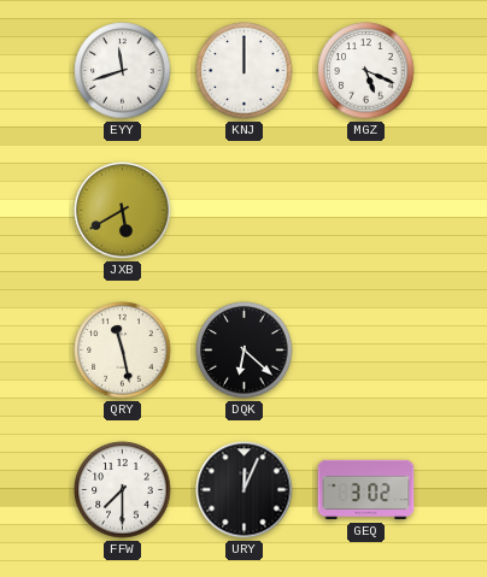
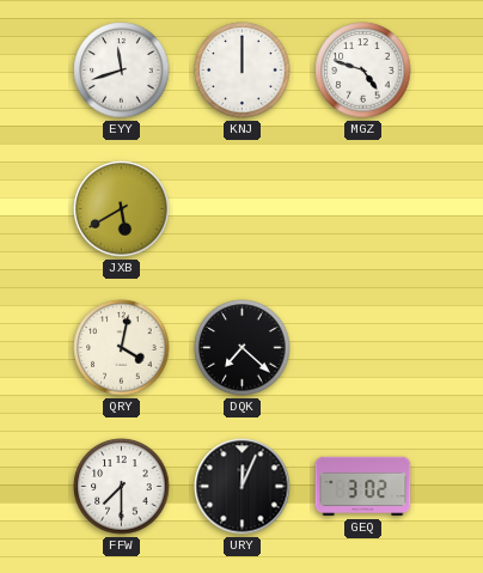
MGZ: 5:19 -> 4:48
QRY: 11:28 -> 4:02
DQK: 6:22 -> 7:22
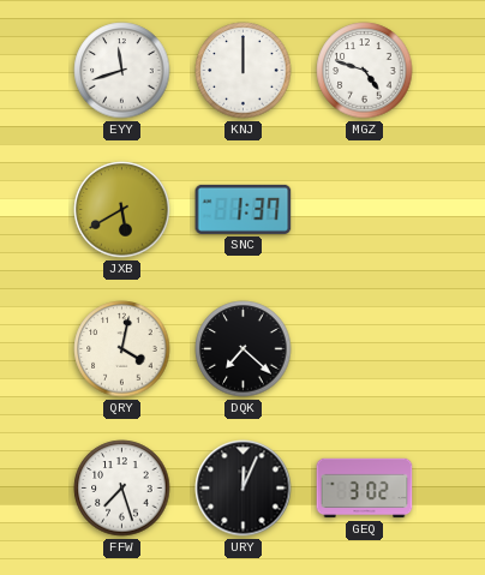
SNC: none -> 1:37
FFW: 7:30 -> 7:27
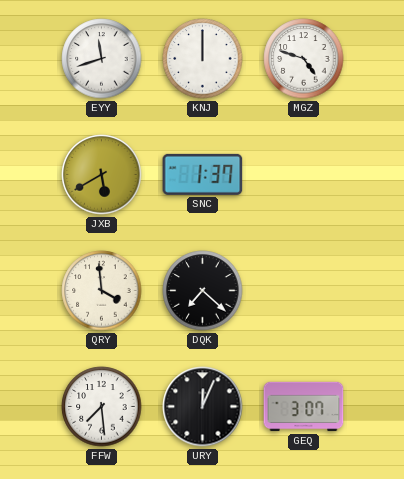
QRY: 4:02 -> 3:59
FFW: 7:27 -> 7:29
GEQ: 3:02 -> 3:07
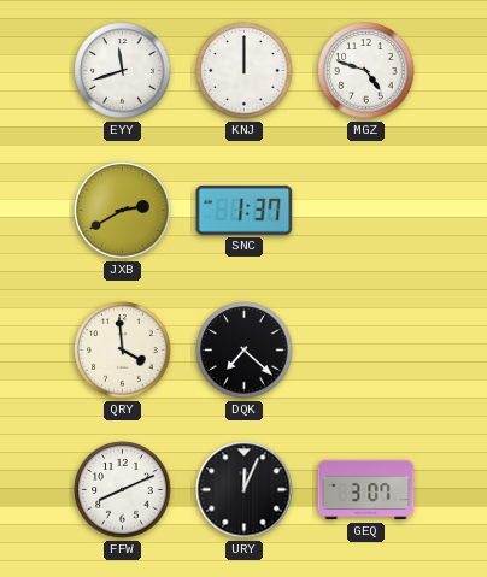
JXB: 5:40 -> 2:40
FFW: 7:29 -> 8:11
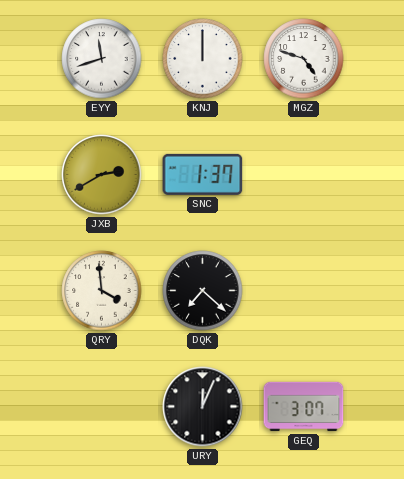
FFW: 8:11 -> none
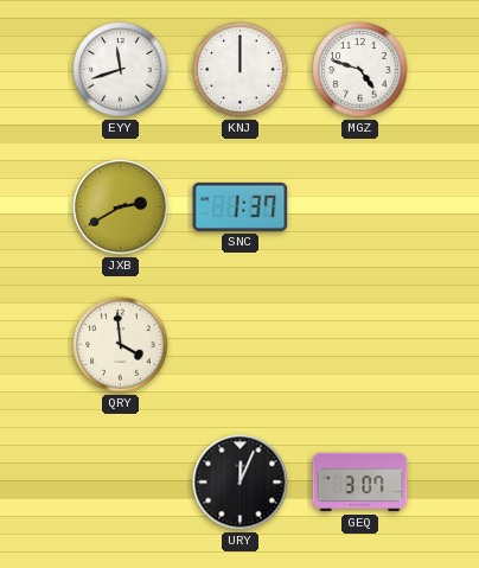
DQK: 7:22 -> none
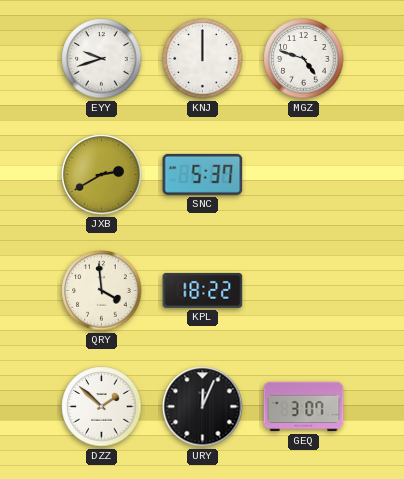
EYY: 11:42 -> 9:42
SNC: 1:37 -> 5:37
KPL: none -> 18:22
DZZ: none -> 1:52
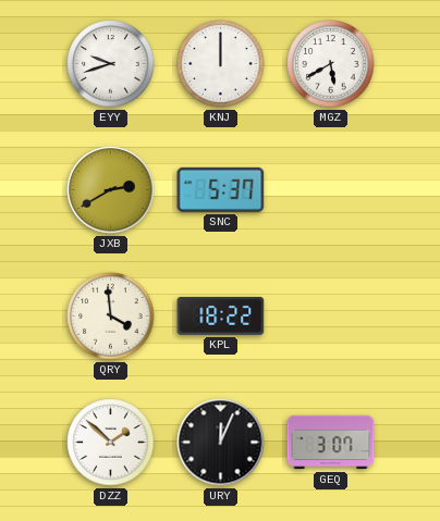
MGZ: 4:48 -> 5:40
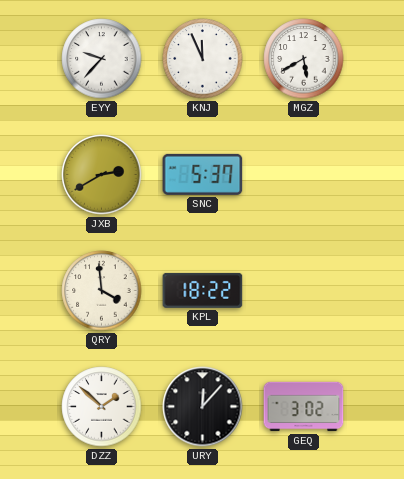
EYY: 9:42 -> 9:37
KNJ: 12:00 -> 11:56
URY: 12:04 -> 12:07
GEQ: 3:07 -> 3:02
